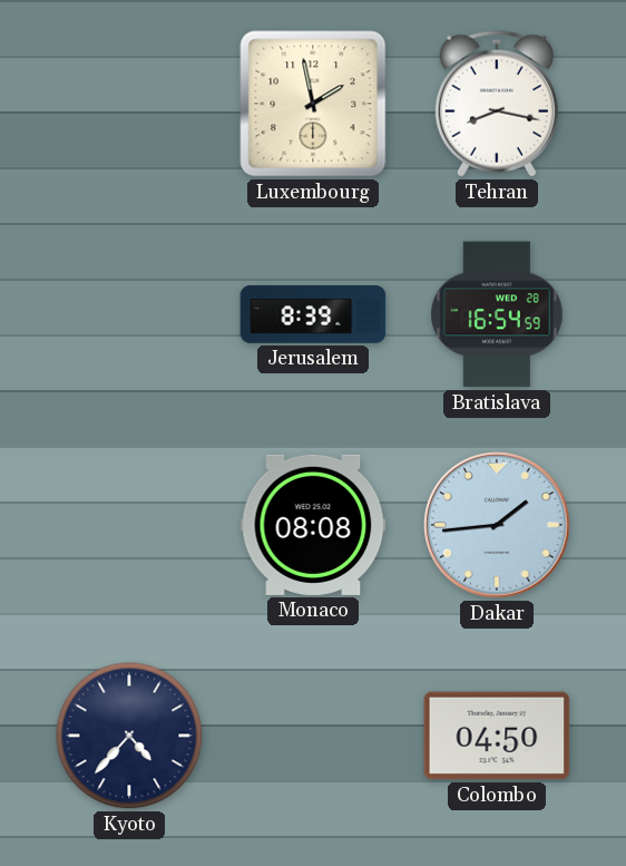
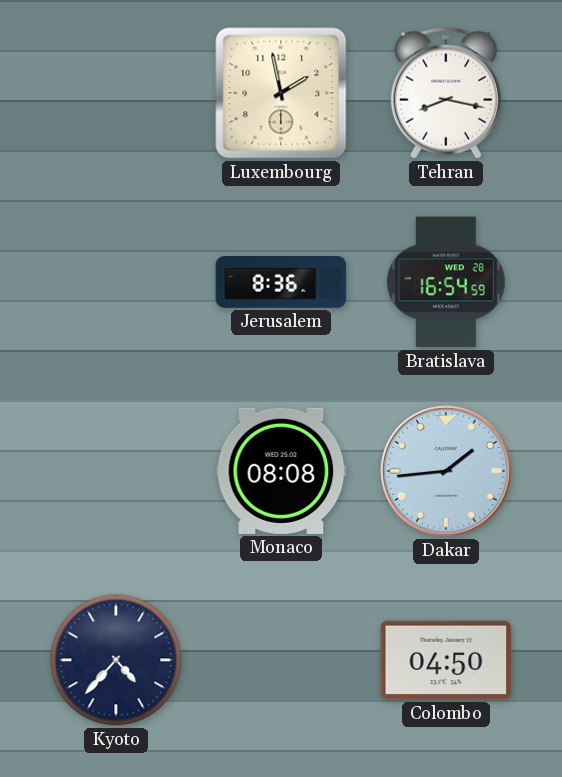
Jerusalem: 8:39 -> 8:36
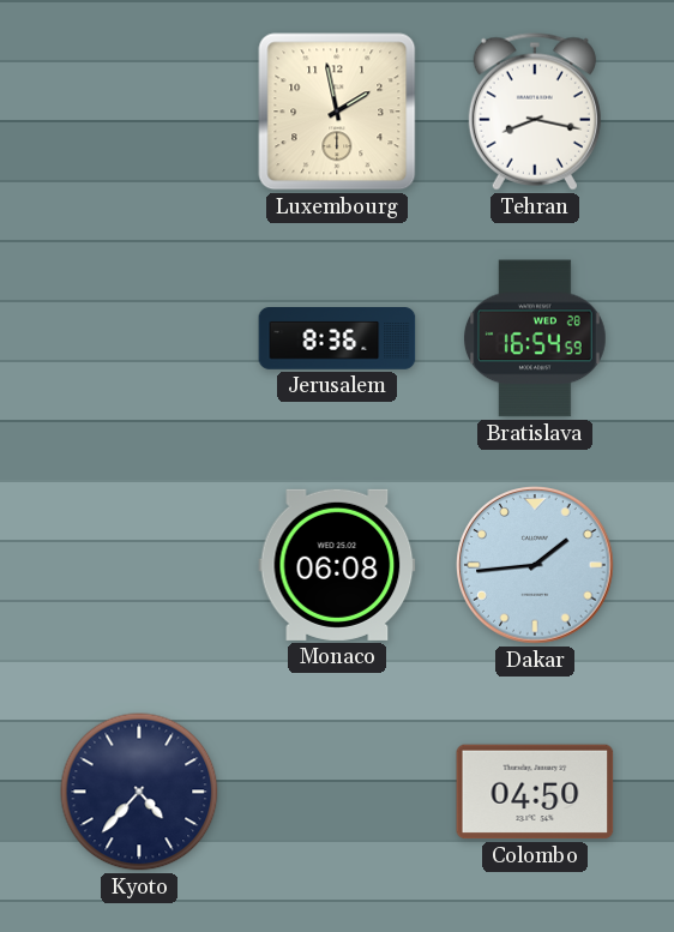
Monaco: 08:08 -> 06:08
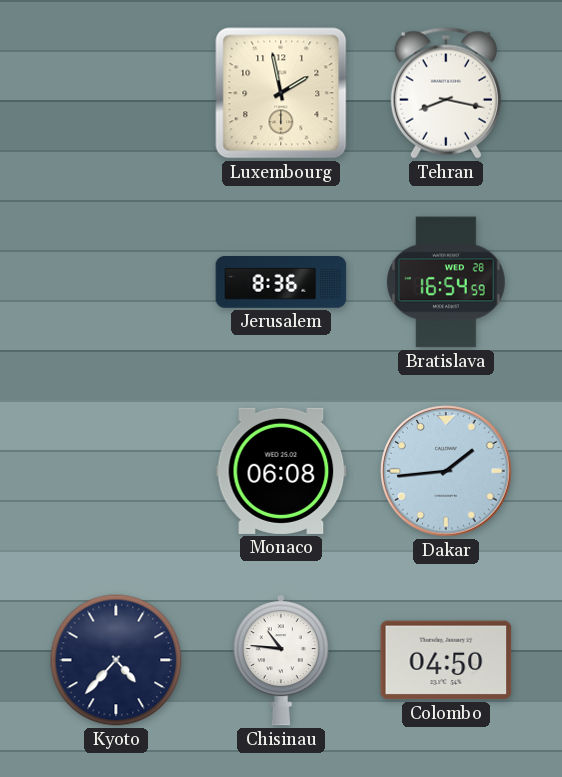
Chisinau: none -> 10:46
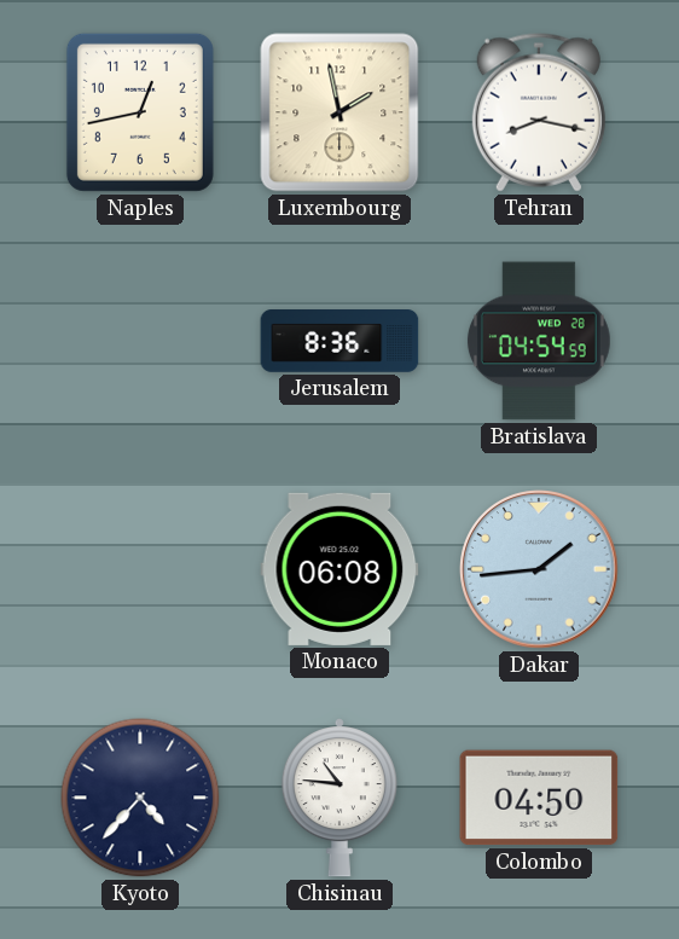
Naples: none -> 12:43
Bratislava: 16:54 -> 04:54
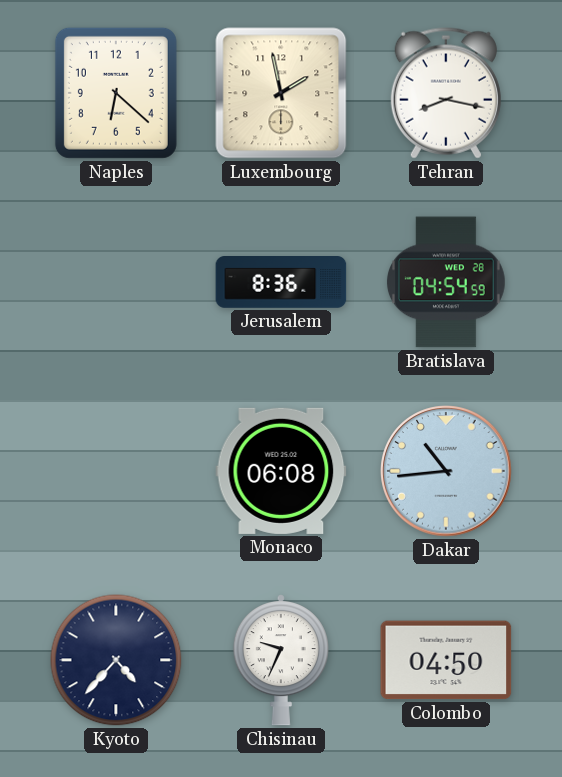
Naples: 12:43 -> 6:22
Dakar: 1:44 -> 10:44
Chisinau: 10:46 -> 9:34
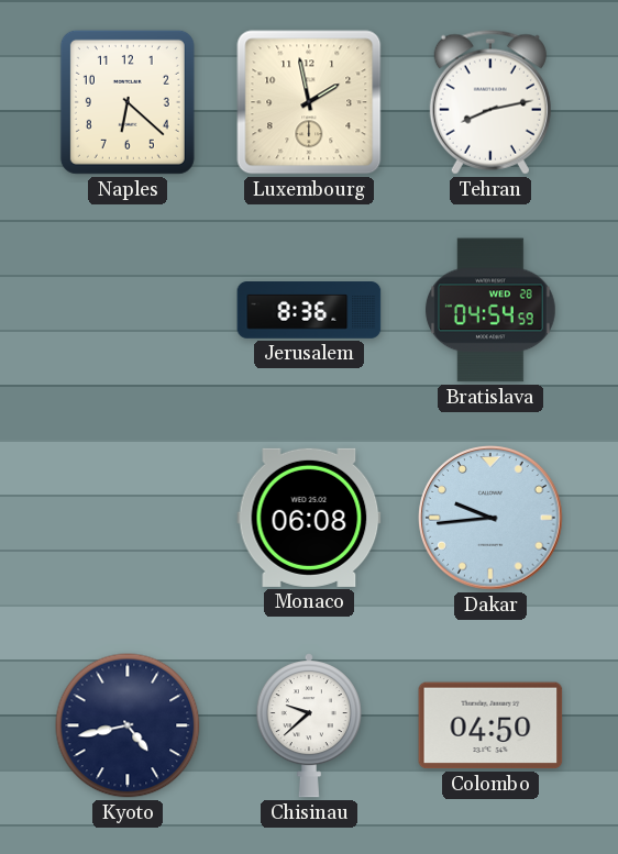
Tehran: 8:17 -> 8:13
Dakar: 10:44 -> 9:44
Kyoto: 4:37 -> 4:43
Chisinau: 9:34 -> 9:38
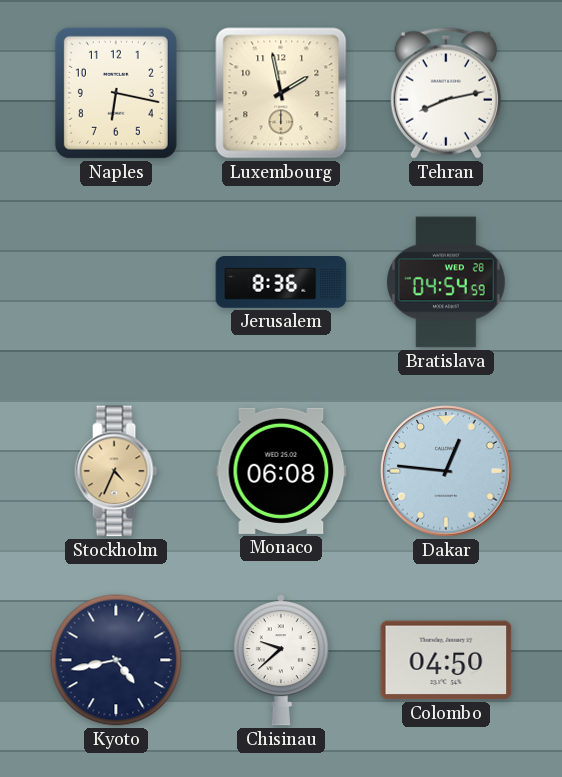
Naples: 6:22 -> 6:17
Stockholm: none -> 4:34
Dakar: 9:44 -> 12:46
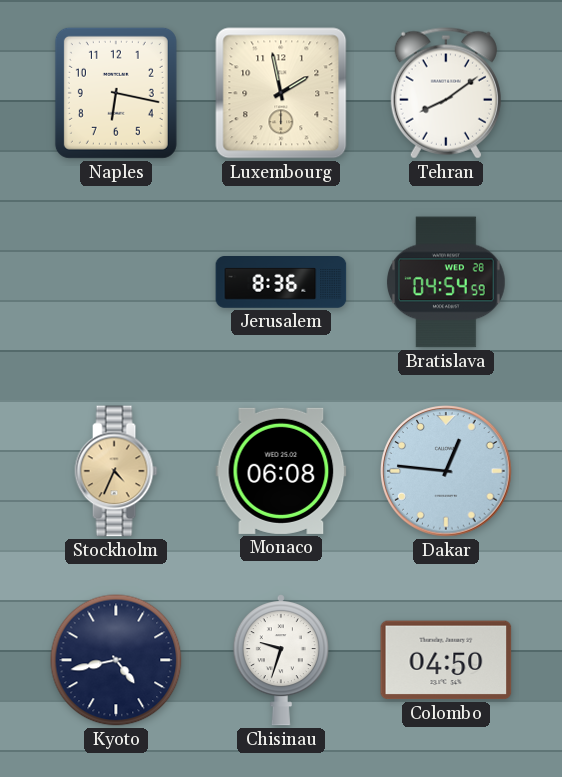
Tehran: 8:13 -> 8:09
Chisinau: 9:38 -> 9:33
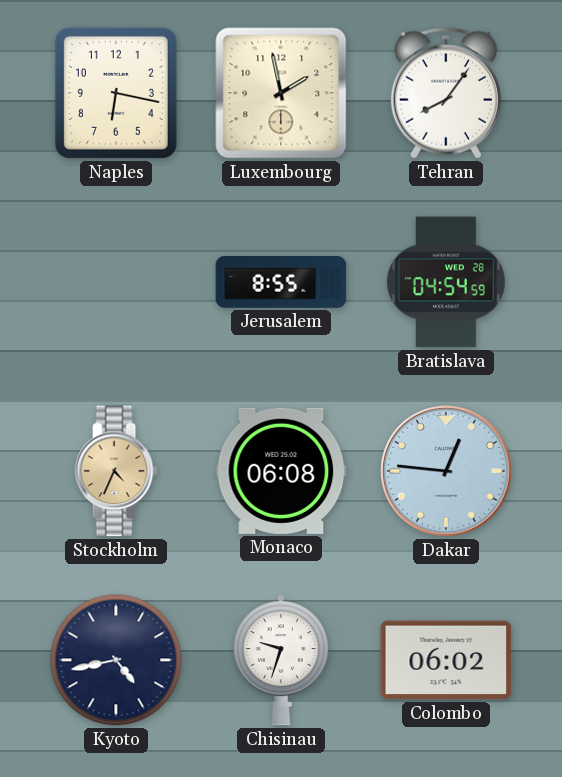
Tehran: 8:09 -> 8:06
Jerusalem: 8:36 -> 8:55
Colombo: 04:50 -> 06:02
